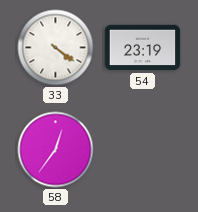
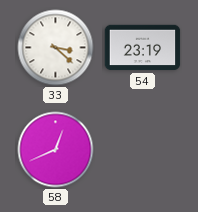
33: 4:21 -> 3:22
58: 12:36 -> 12:41
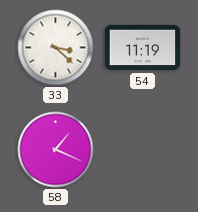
54: 23:19 -> 11:19
58: 12:41 -> 1:19
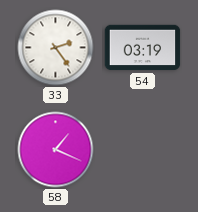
33: 3:22 -> 2:24
54: 11:19 -> 03:19
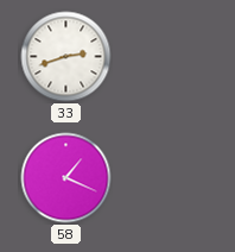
33: 2:24 -> 2:42
54: 03:19 -> none
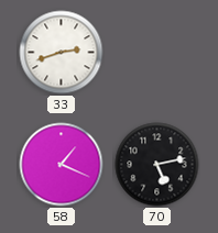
70: none -> 5:13
